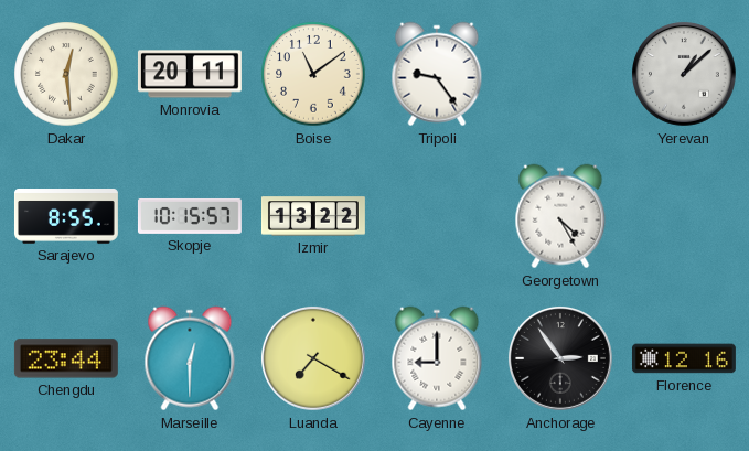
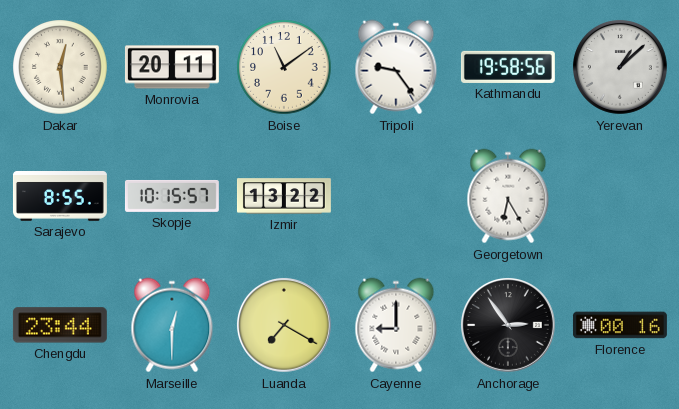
Kathmandu: none -> 19:58
Georgetown: 4:25 -> 6:25
Florence: 12:16 -> 00:16
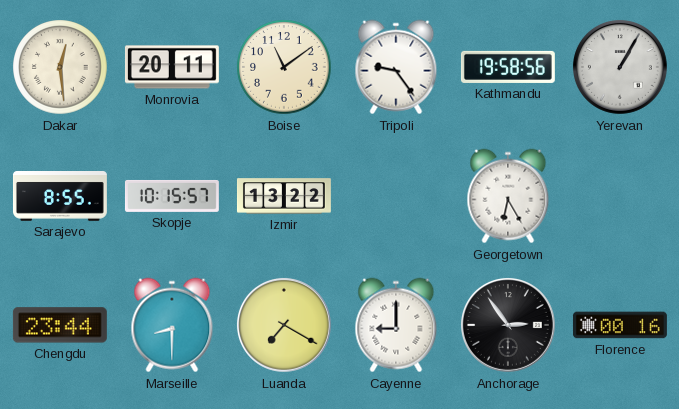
Yerevan: 1:08 -> 1:05
Marseille: 12:30 -> 8:30
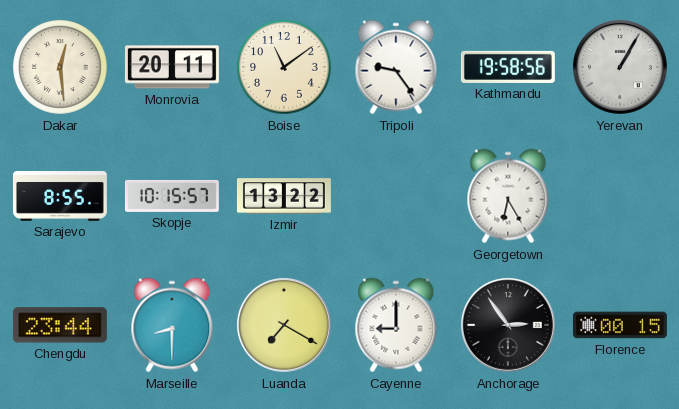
Florence: 00:16 -> 00:15
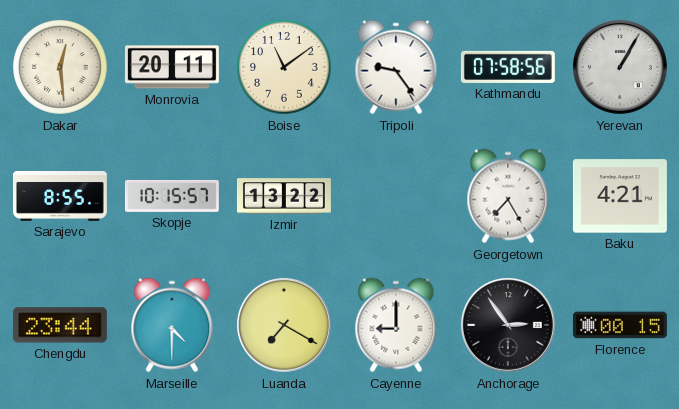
Kathmandu: 19:58 -> 07:58
Georgetown: 6:25 -> 7:25
Baku: none -> 4:21
Marseille: 8:30 -> 4:30
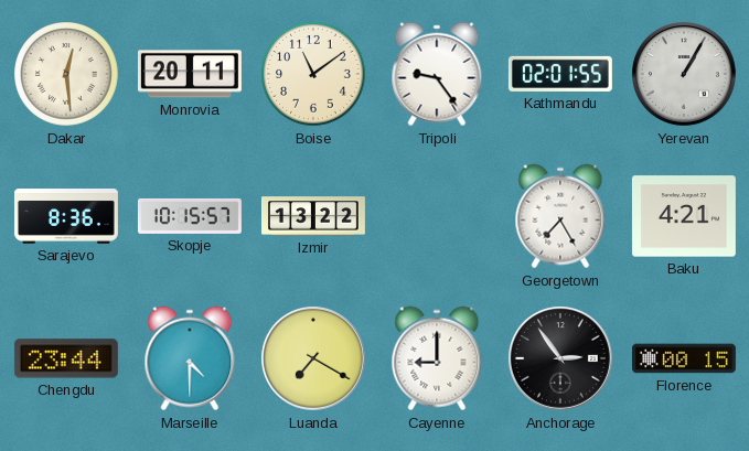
Kathmandu: 07:58 -> 02:01
Sarajevo: 8:55 -> 8:36
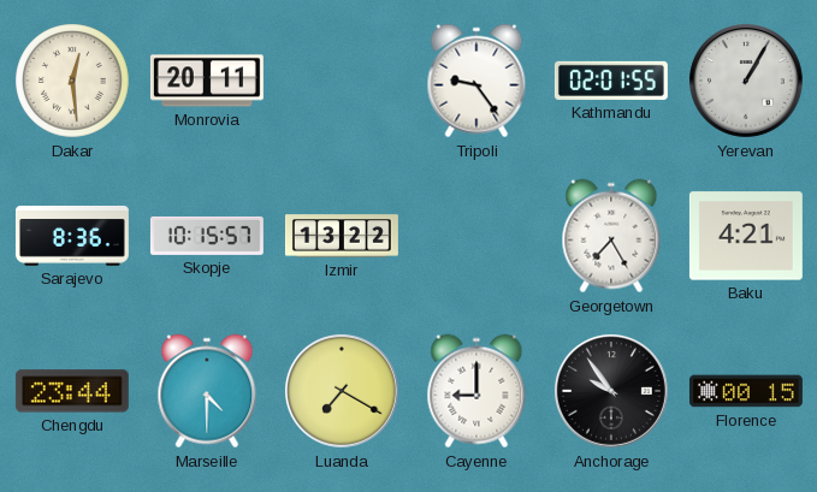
Boise: 11:09 -> none
Anchorage: 2:54 -> 9:54
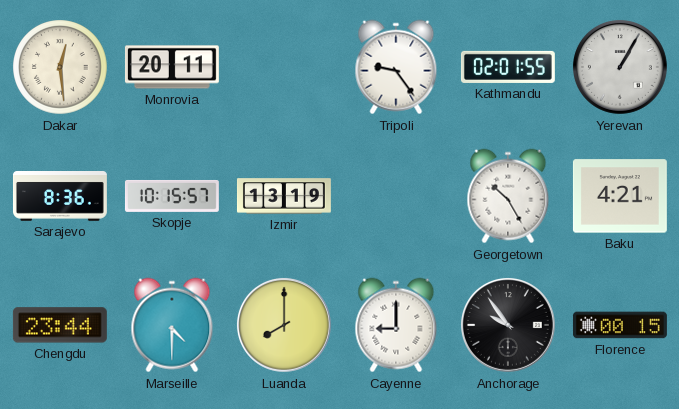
Izmir: 13:22 -> 13:19
Georgetown: 7:25 -> 10:25
Luanda: 7:20 -> 8:00
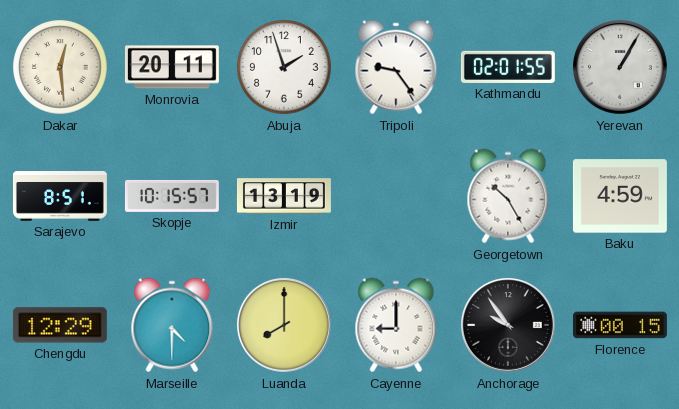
Abuja: none -> 1:57
Sarajevo: 8:36 -> 8:51
Baku: 4:21 -> 4:59
Chengdu: 23:44 -> 12:29
